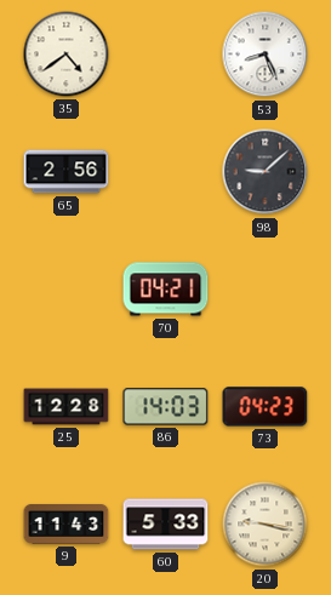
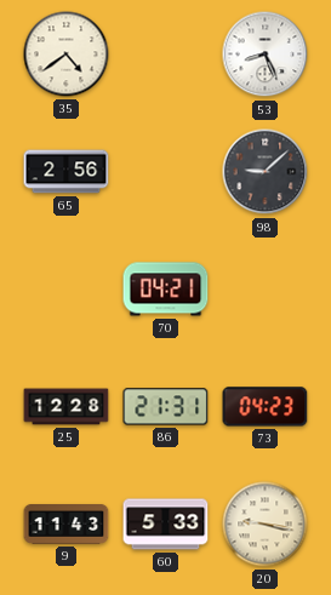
86: 14:03 -> 21:31
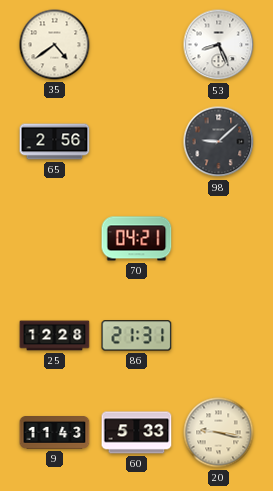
73: 04:23 -> none
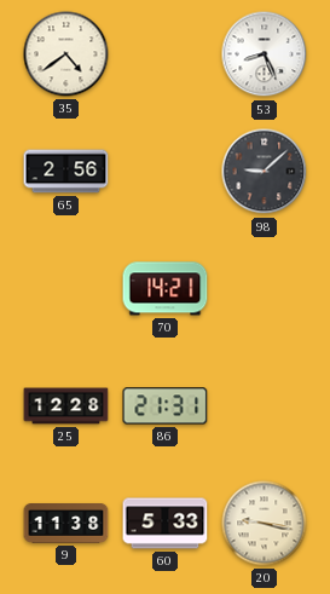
70: 04:21 -> 14:21
9: 11:43 -> 11:38
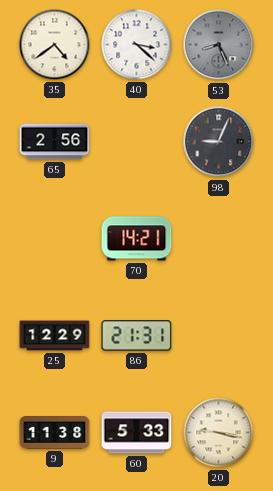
40: none -> 3:22
53 dial: white -> grey
98: 9:08 -> 9:04
25: 12:28 -> 12:29
